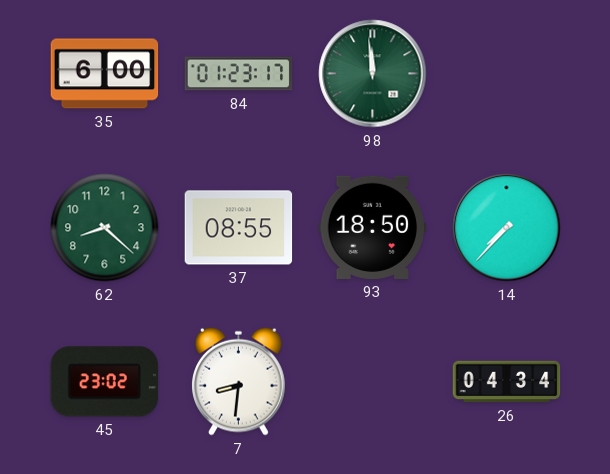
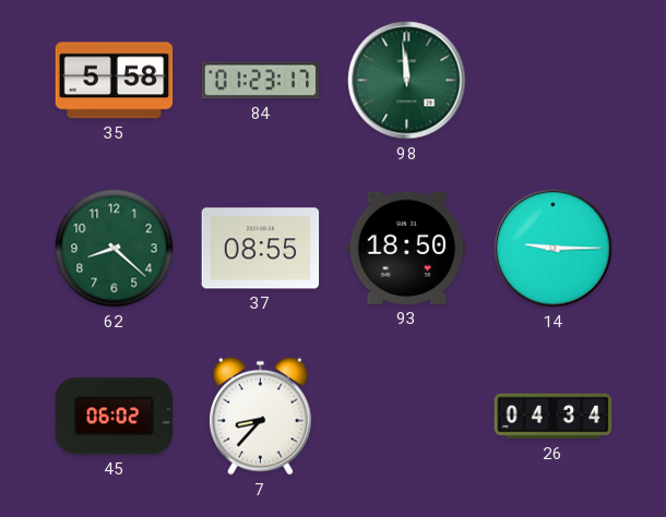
35: 6:00 -> 5:58
14: 7:37 -> 9:15
45: 23:02 -> 06:02
7: 8:31 -> 8:37
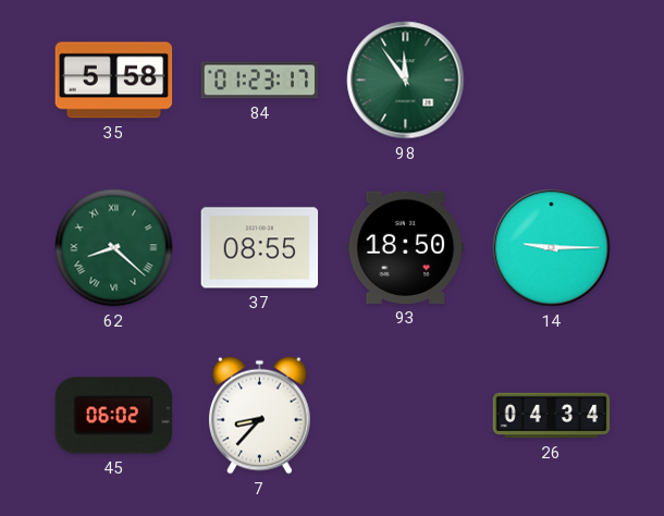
98: 11:59 -> 11:54
62 numerals: Arabic -> Roman
